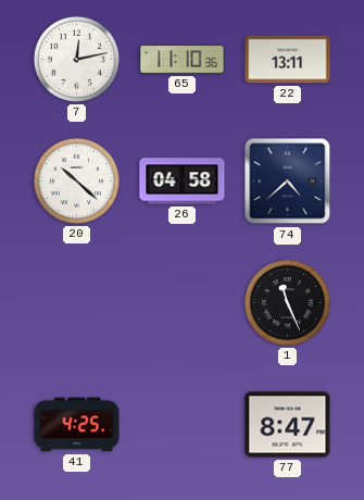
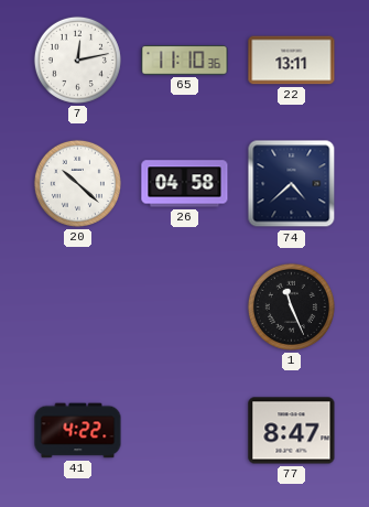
41: 4:25 -> 4:22
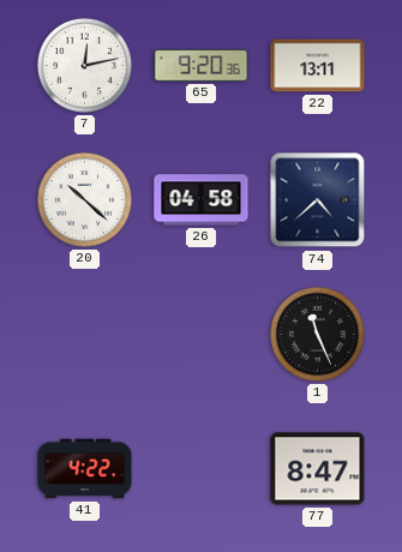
65: 11:10 -> 9:20
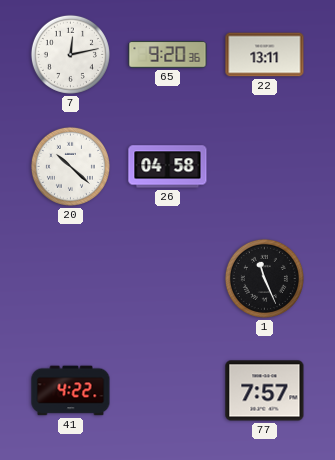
74: 4:38 -> none
77: 8:47 -> 7:57
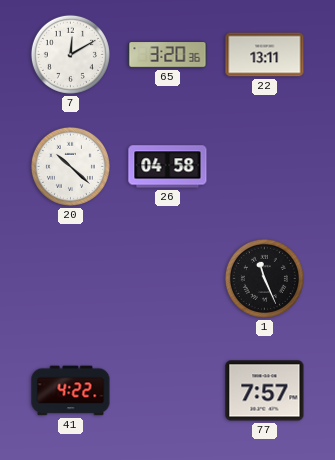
7: 12:13 -> 12:10
65: 9:20 -> 3:20
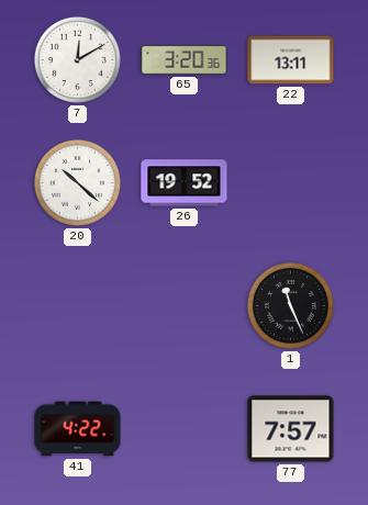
26: 04:58 -> 19:52
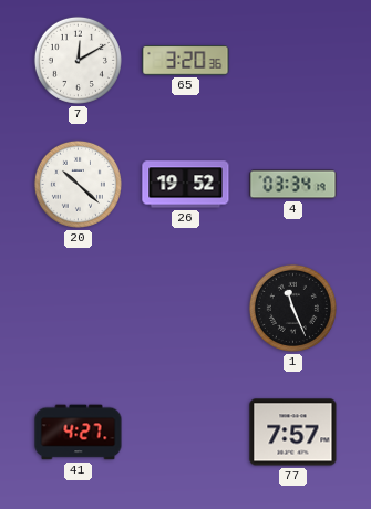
22: 13:11 -> none
4: none -> 03:34
41: 4:22 -> 4:27
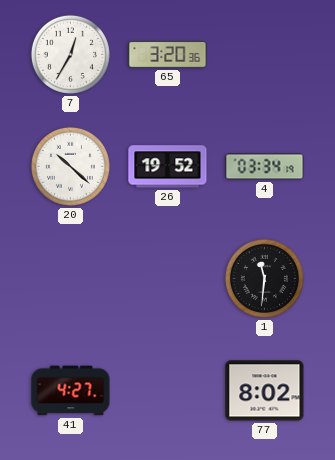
7: 12:10 -> 12:35
1: 11:26 -> 11:31
77: 7:57 -> 8:02
